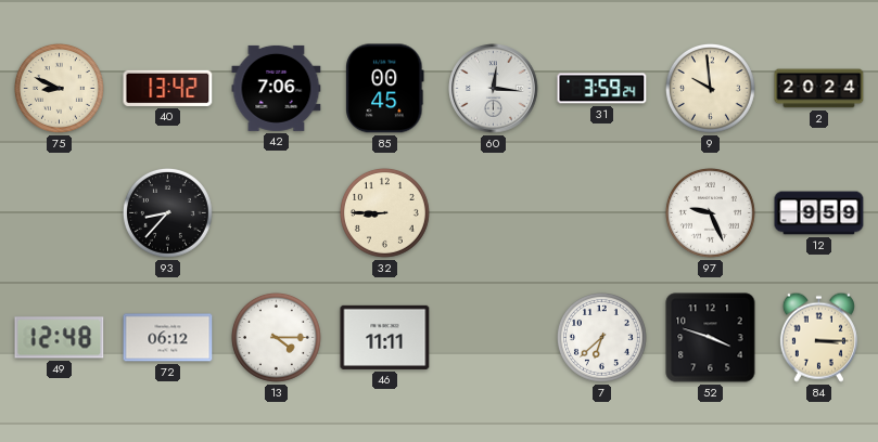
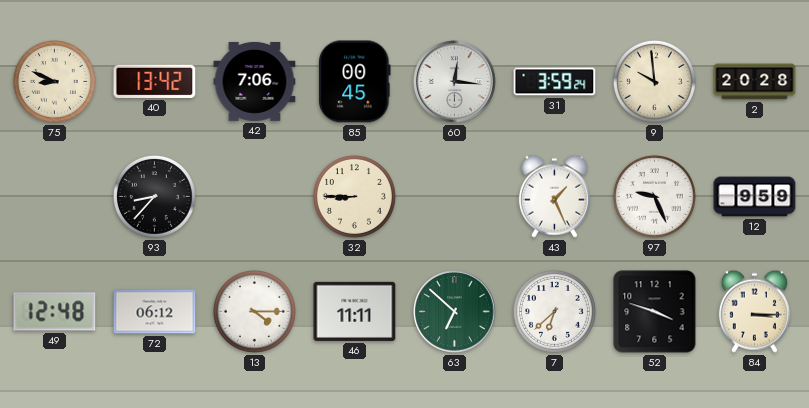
2: 20:24 -> 20:28
43: none -> 1:26
63: none -> 6:52
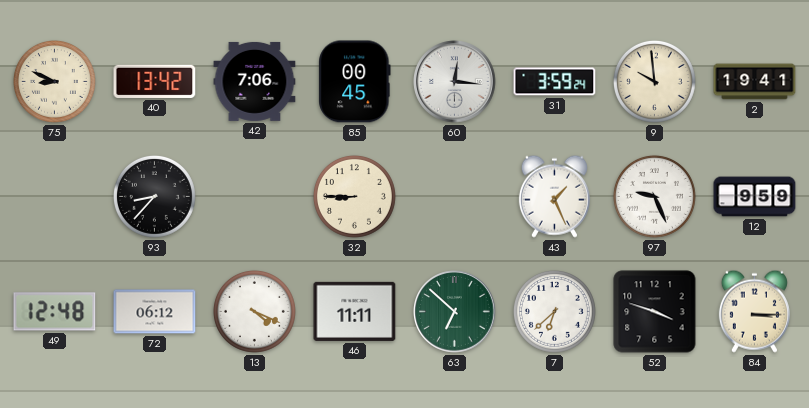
2: 20:28 -> 19:41
13: 4:15 -> 4:19
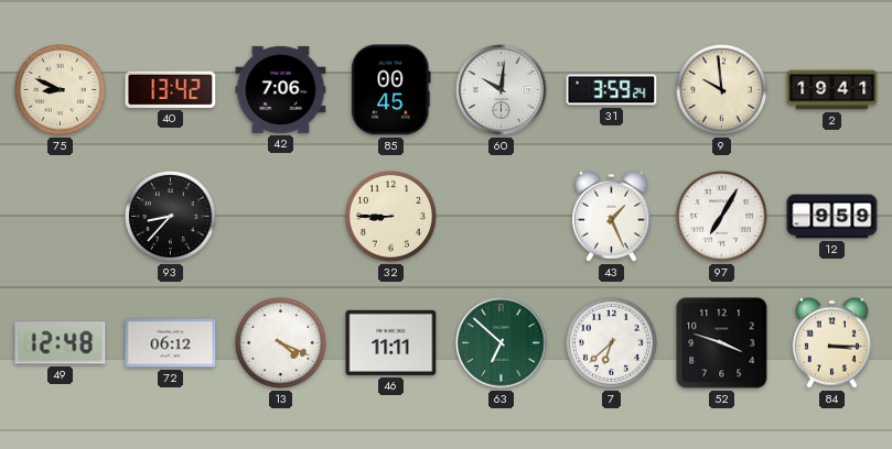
60: 12:16 -> 10:01
97: 9:26 -> 7:05
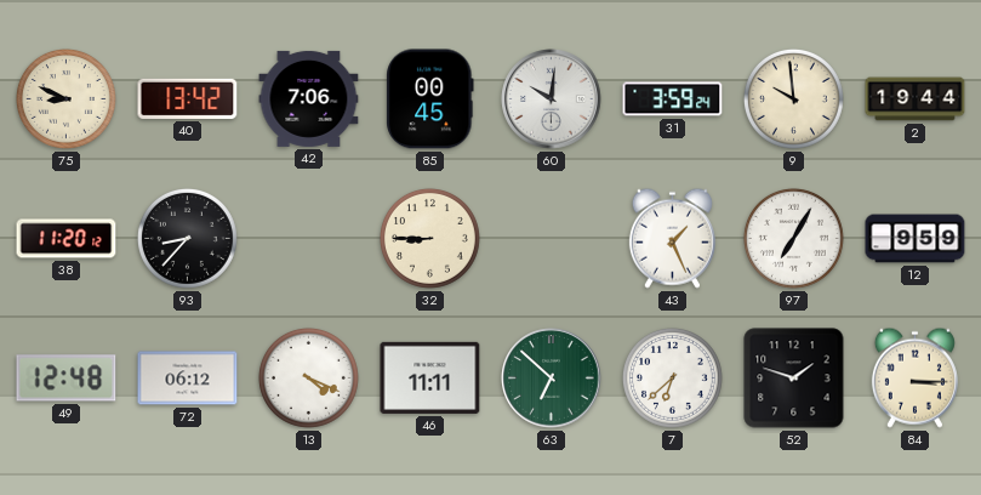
2: 19:41 -> 19:44
38: none -> 11:20
52: 3:48 -> 1:48
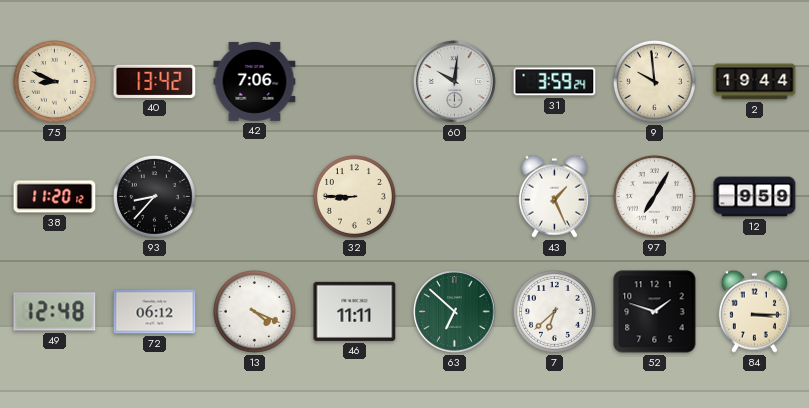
85: 00:45 -> none
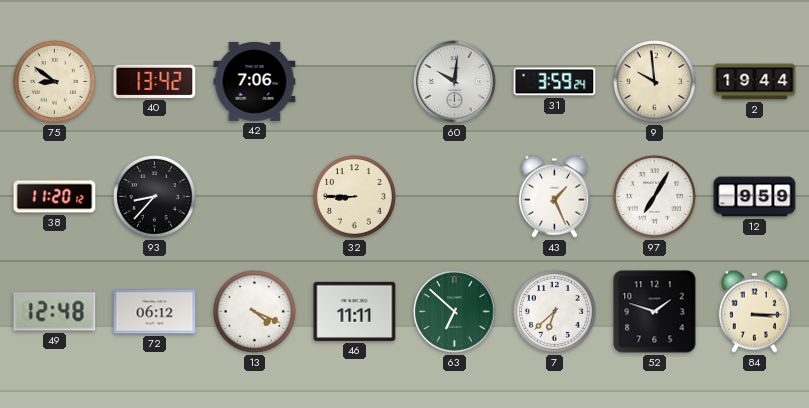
75: 8:49 -> 8:51
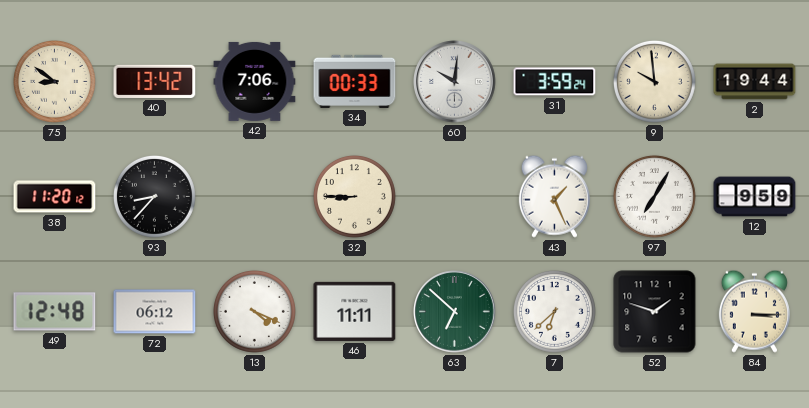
34: none -> 00:33
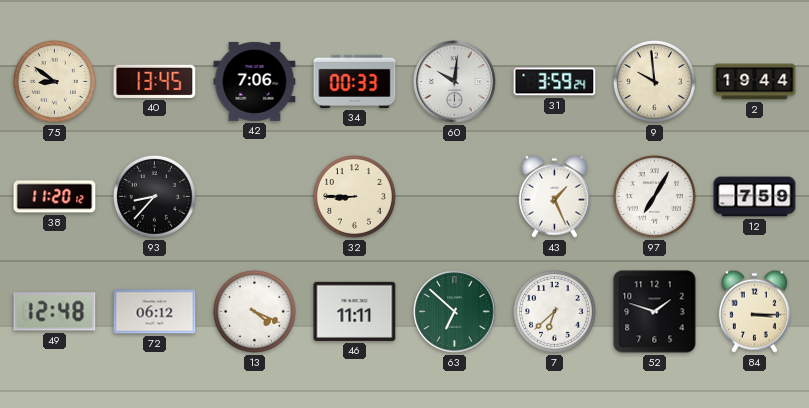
40: 13:42 -> 13:45
12: 9:59 -> 7:59
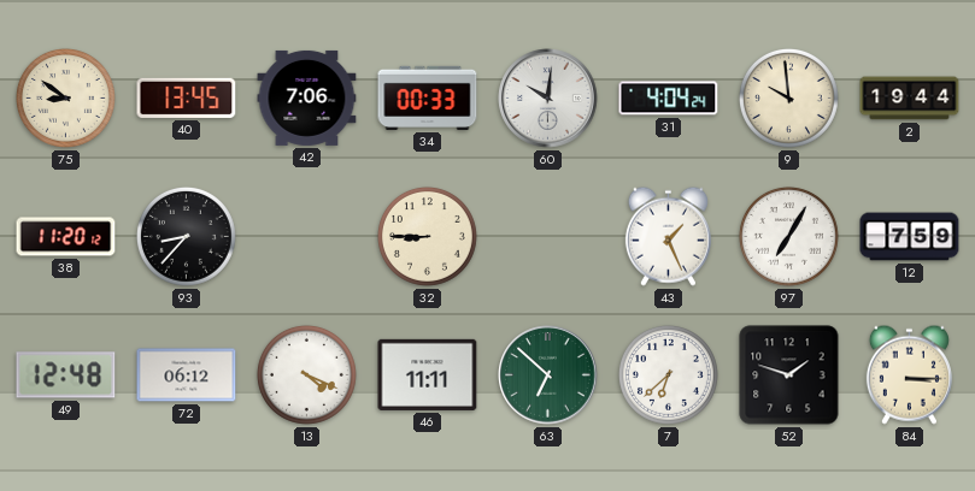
31: 3:59 -> 4:04
